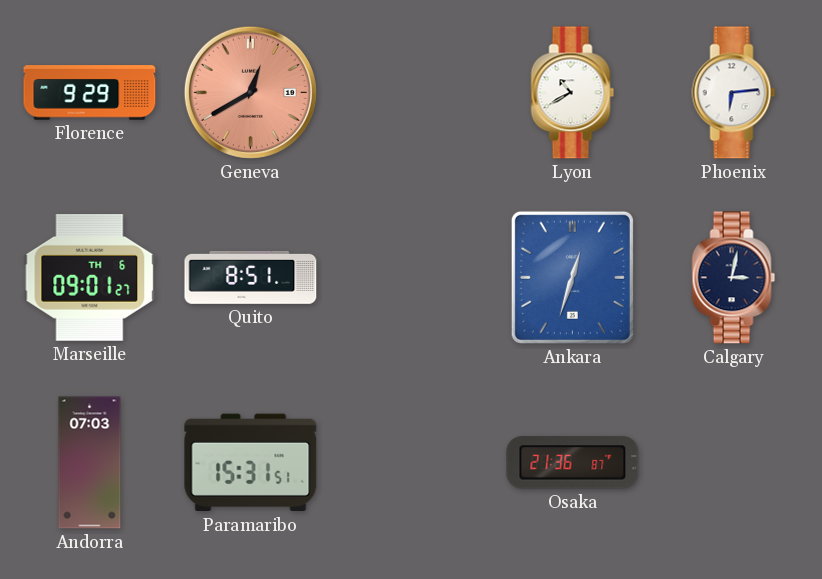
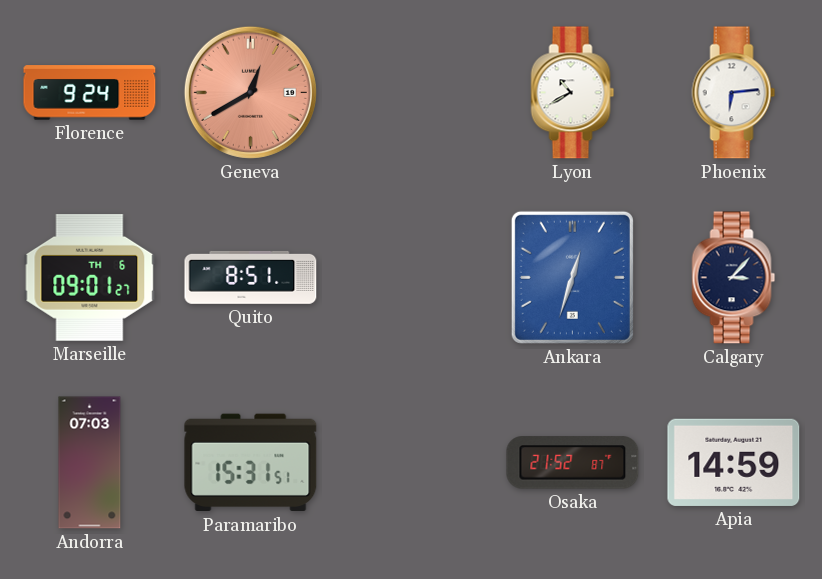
Florence: 9:29 -> 9:24
Calgary: 3:02 -> 3:07
Osaka: 21:36 -> 21:52
Apia: none -> 14:59
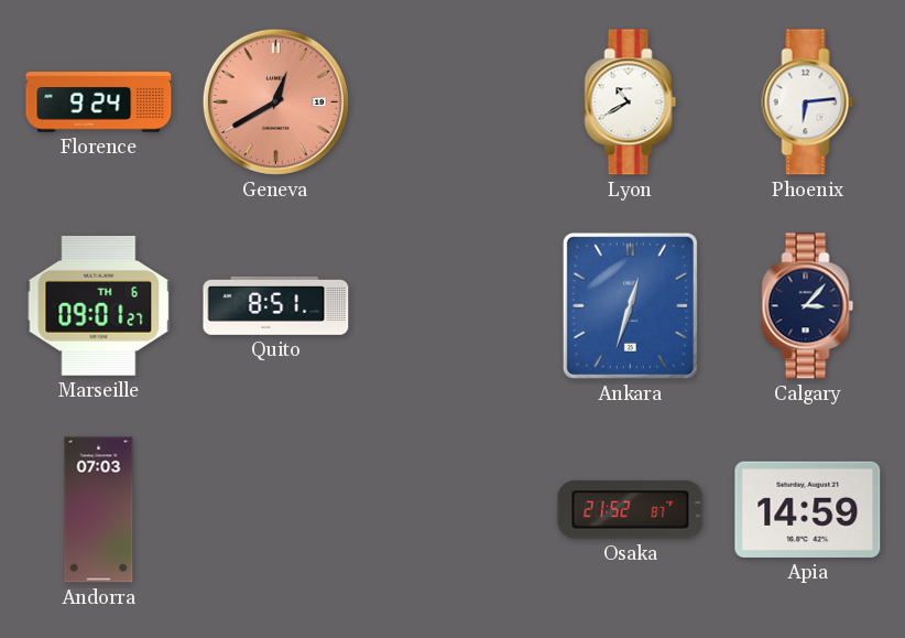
Paramaribo: 15:31 -> none
